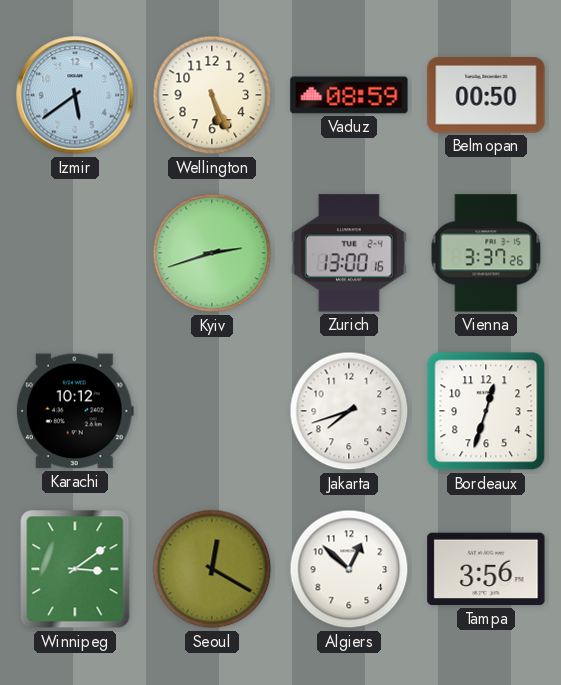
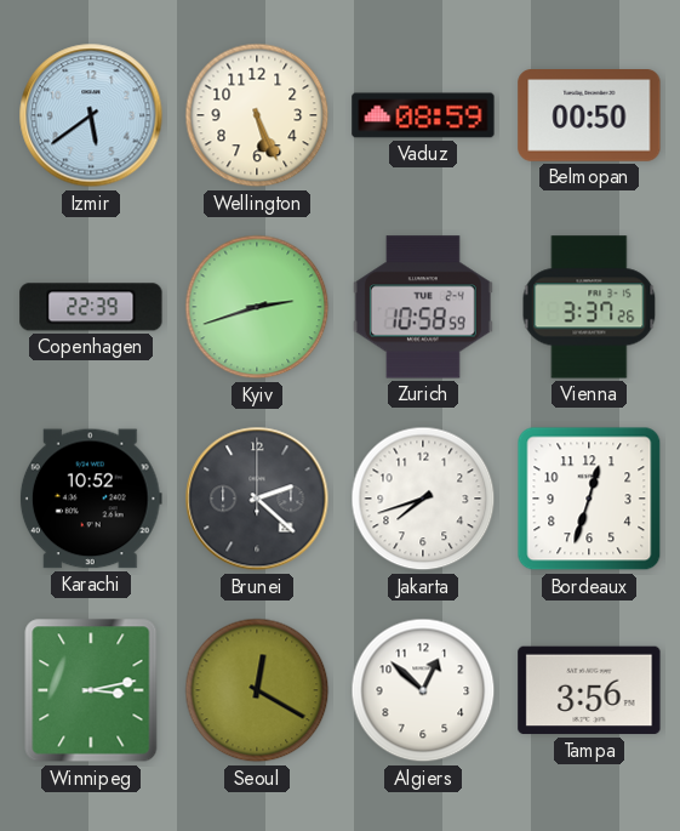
Copenhagen: none -> 22:39
Zurich: 13:00 -> 10:58
Karachi: 10:12 -> 10:52
Brunei: none -> 2:22
Winnipeg: 3:09 -> 3:13
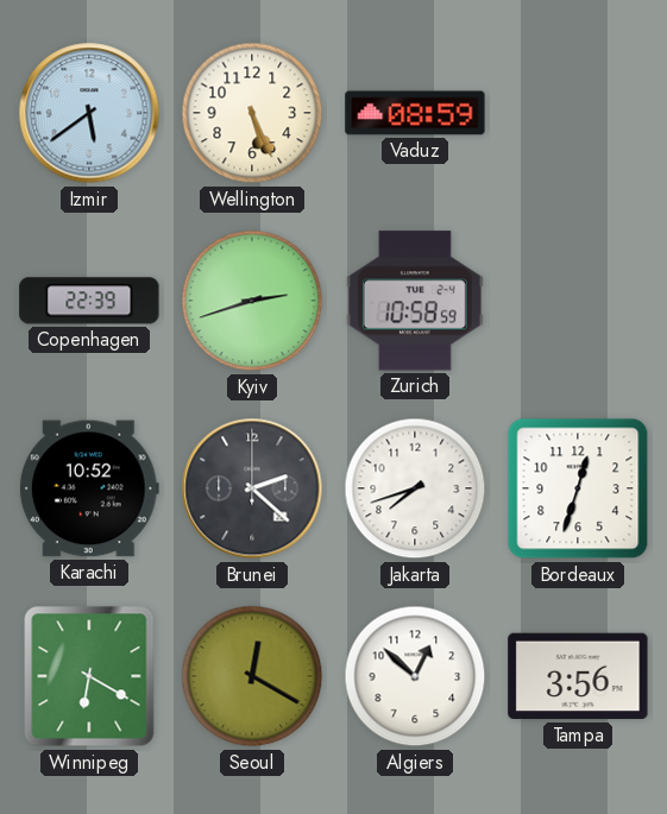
Belmopan: 00:50 -> none
Vienna: 3:37 -> none
Winnipeg: 3:13 -> 6:20
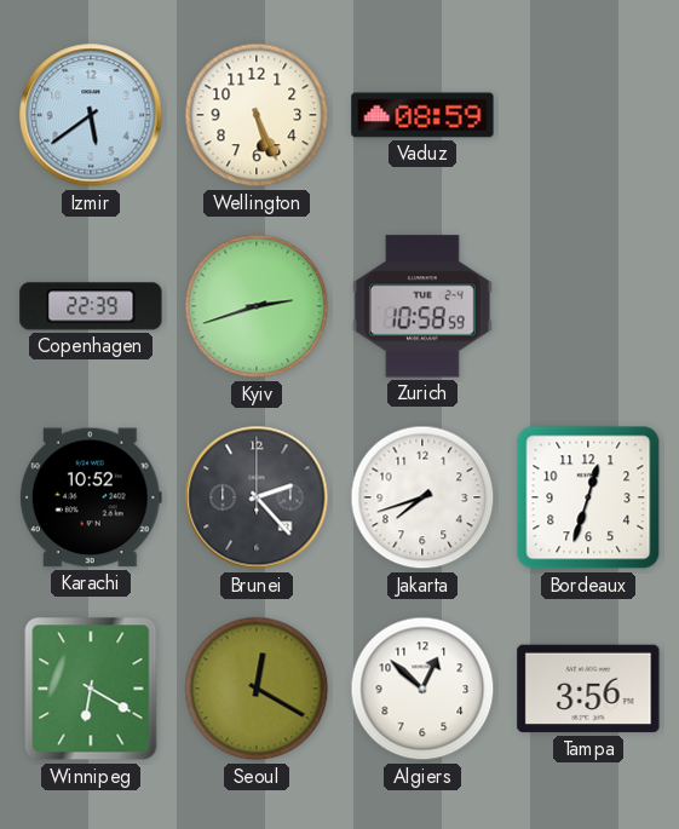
Brunei: 2:22 -> 2:23
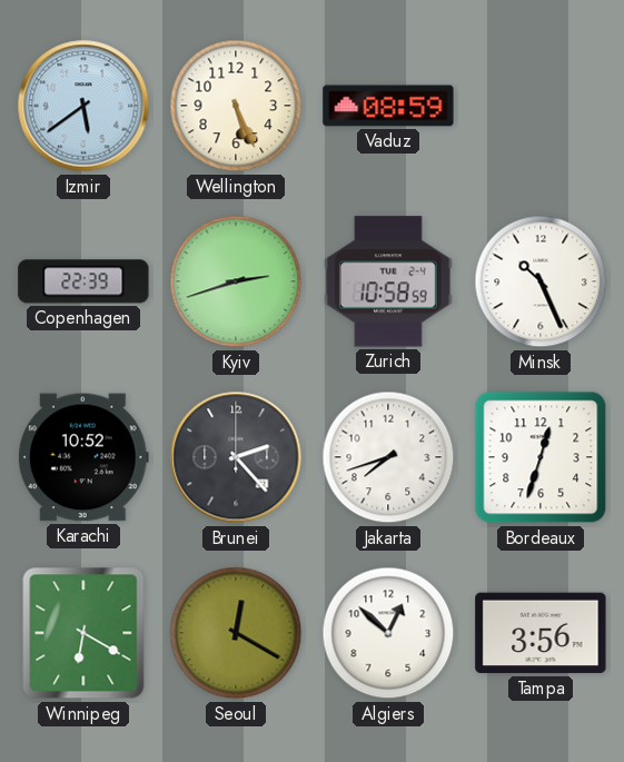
Minsk: none -> 10:26
